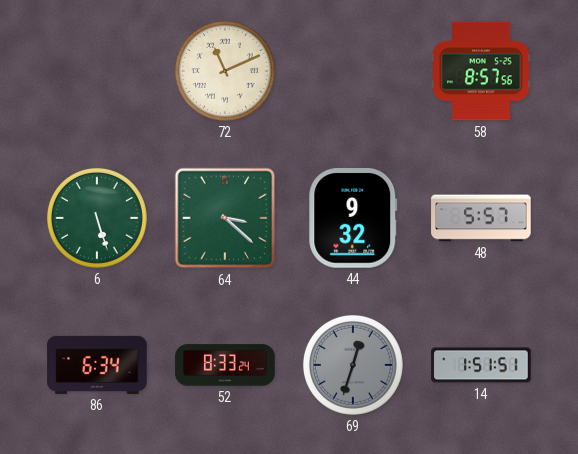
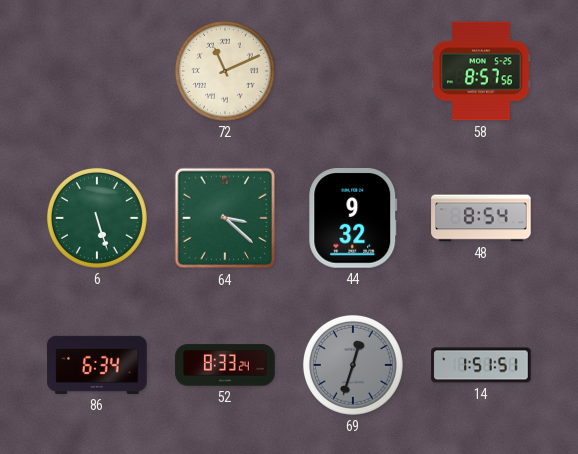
48: 5:57 -> 8:54
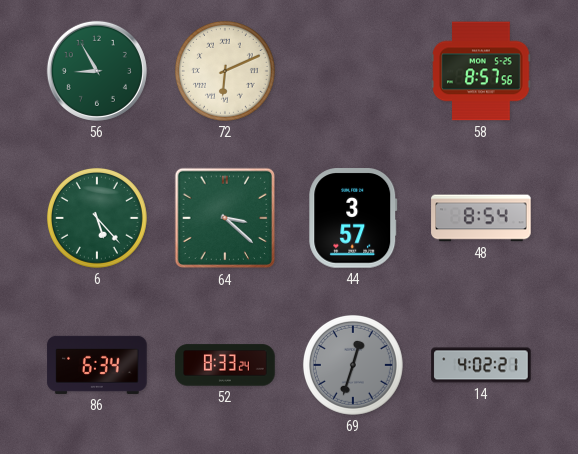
56: none -> 8:55
72: 11:11 -> 6:11
6: 5:27 -> 5:23
44: 9:32 -> 3:57
14: 1:51 -> 4:02
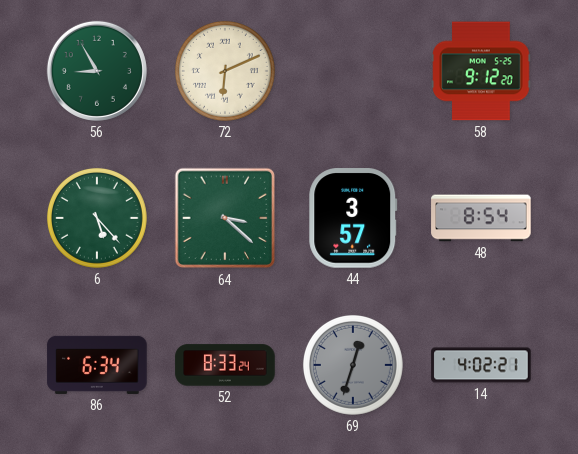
58: 8:57 -> 9:12
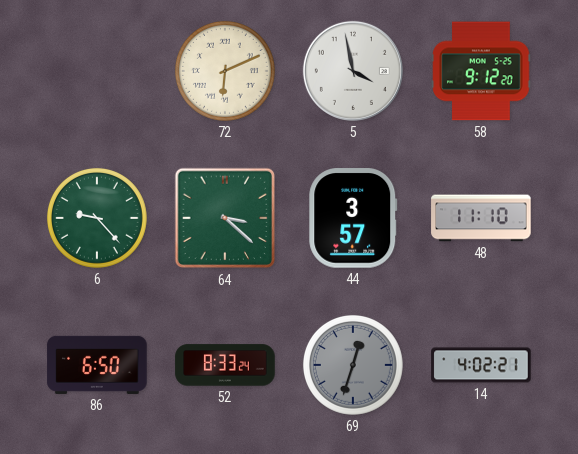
56: 8:55 -> none
5: none -> 3:58
6: 5:23 -> 9:23
48: 8:54 -> 11:10
86: 6:34 -> 6:50
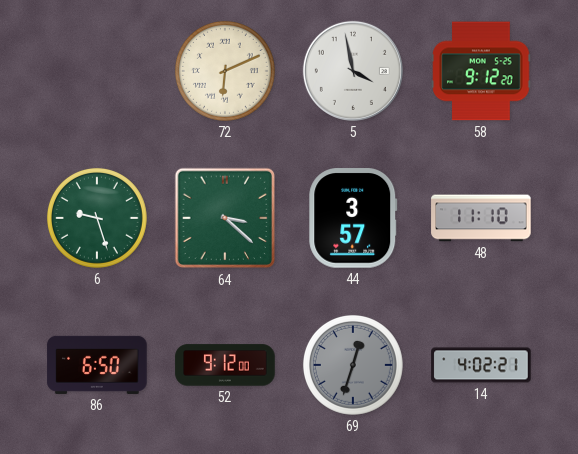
6: 9:23 -> 9:27
52: 8:33 -> 9:12
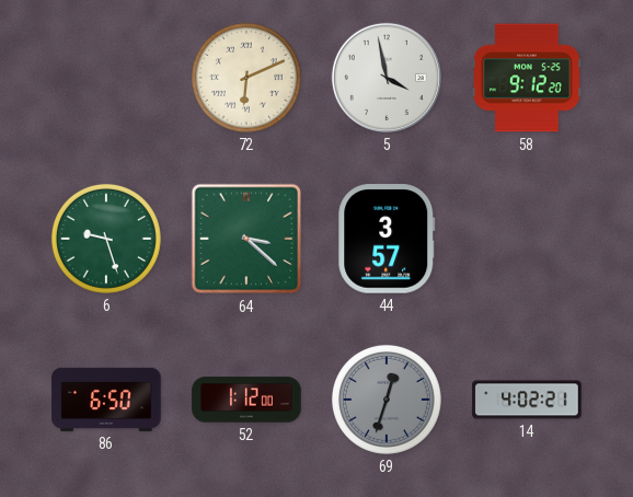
48: 11:10 -> none
52: 9:12 -> 1:12
